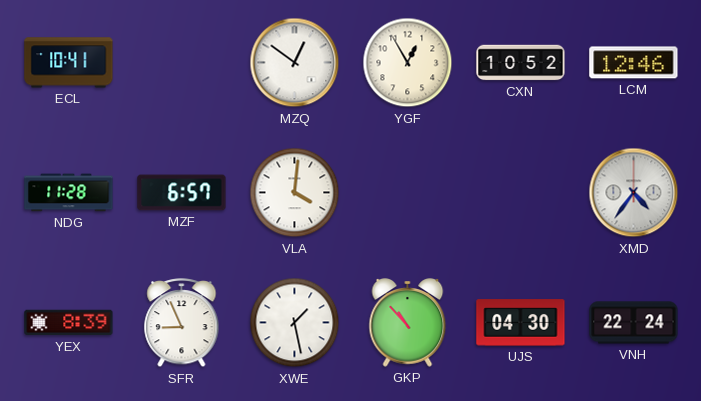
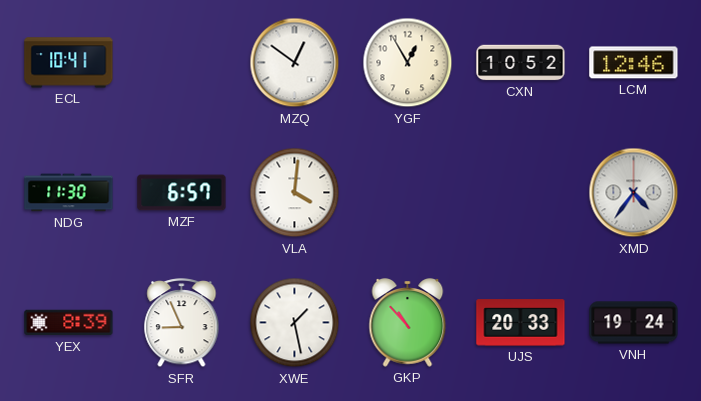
NDG: 11:28 -> 11:30
UJS: 04:30 -> 20:33
VNH: 22:24 -> 19:24
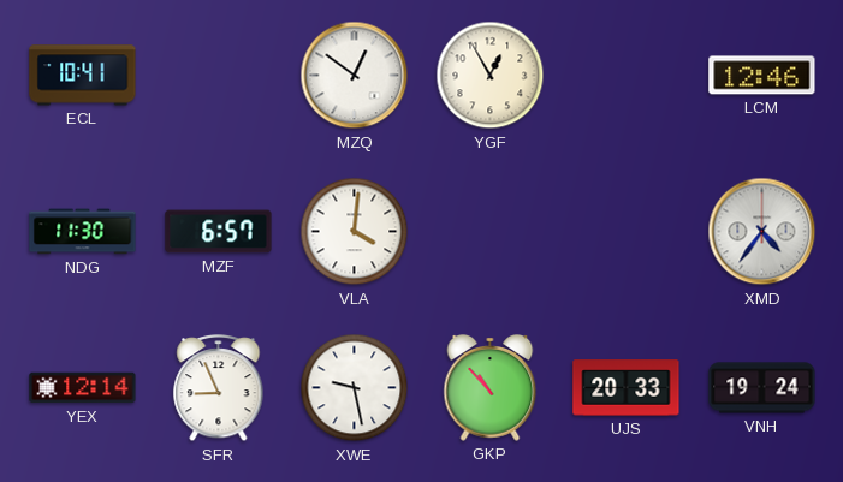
CXN: 10:52 -> none
YEX: 8:39 -> 12:14
XWE: 1:28 -> 9:28
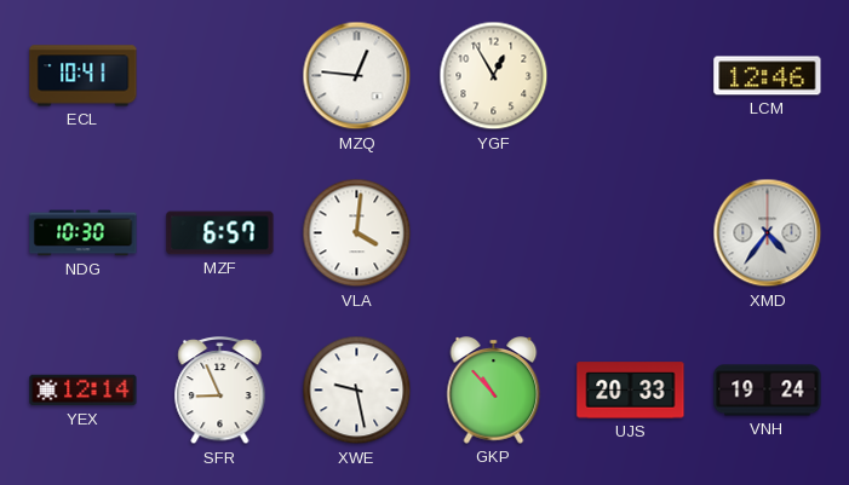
MZQ: 12:51 -> 12:46
NDG: 11:30 -> 10:30
